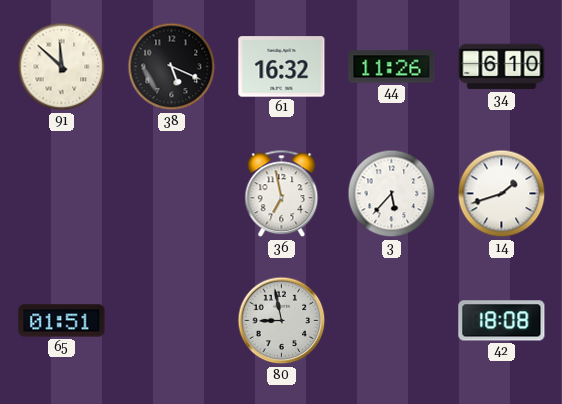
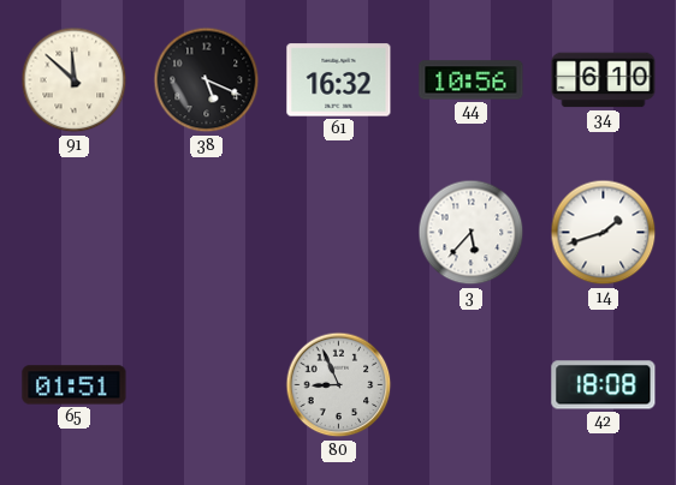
44: 11:26 -> 10:56
36: 6:58 -> none
80: 8:58 -> 8:56
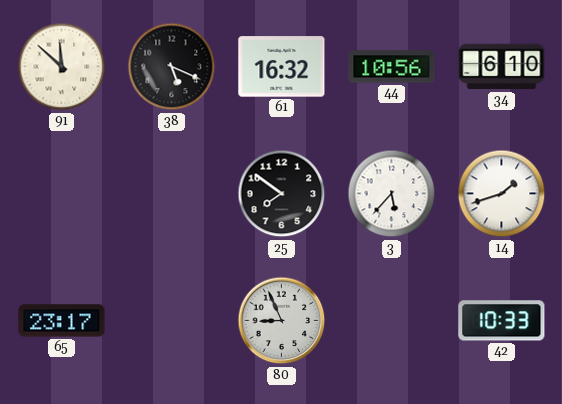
25: none -> 7:51
65: 01:51 -> 23:17
42: 18:08 -> 10:33
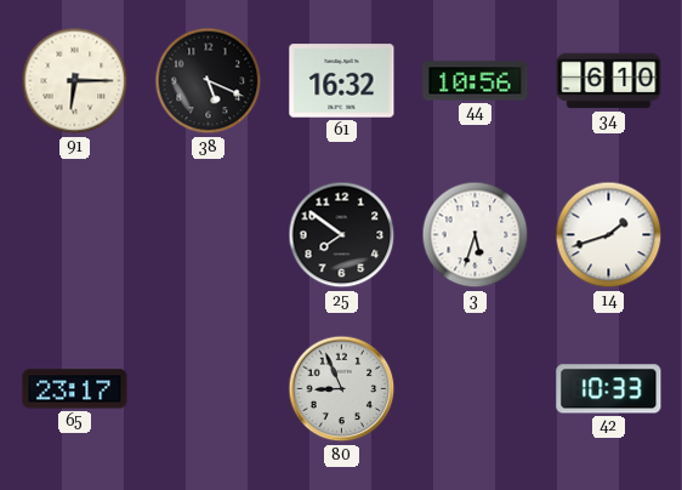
91: 11:52 -> 6:15
3: 5:37 -> 5:33
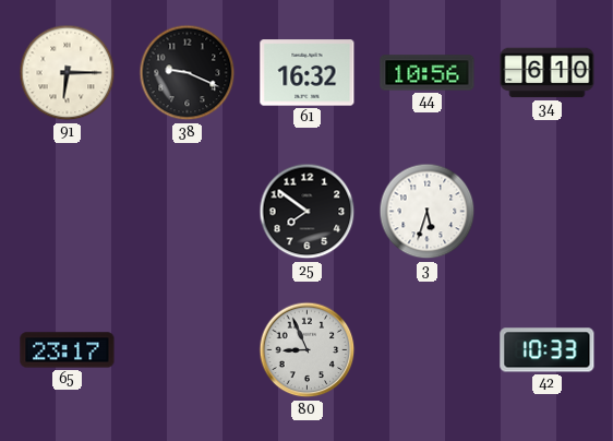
38: 5:19 -> 9:19
14: 1:42 -> none
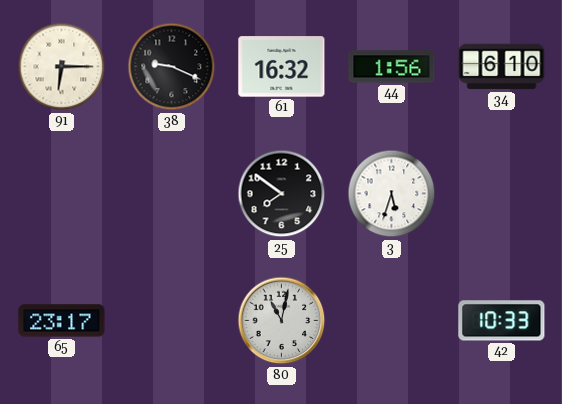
44: 10:56 -> 1:56
80: 8:56 -> 11:02
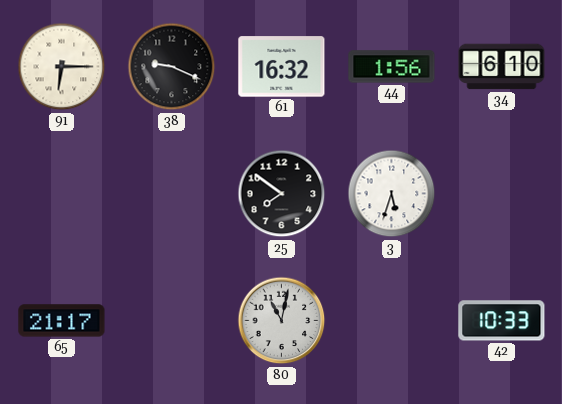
65: 23:17 -> 21:17
